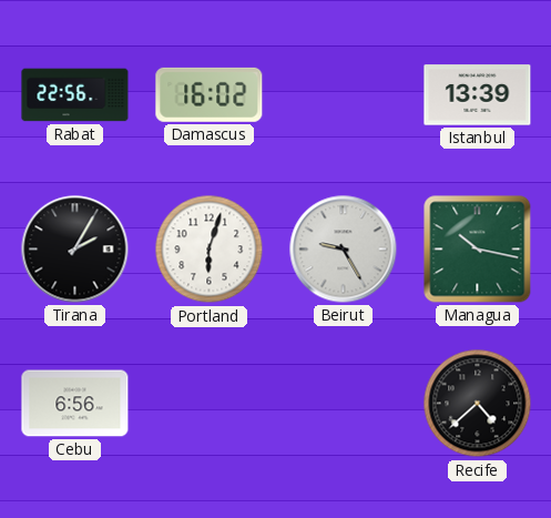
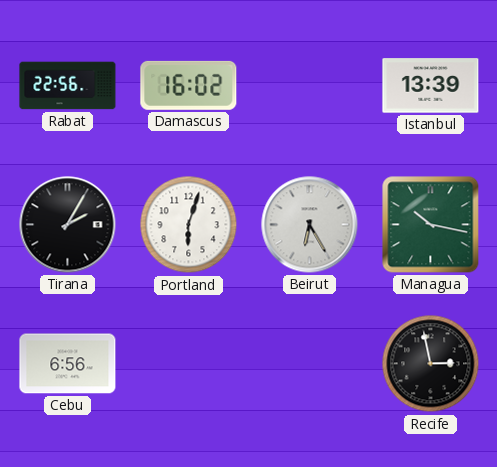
Beirut: 9:25 -> 6:25
Recife: 4:38 -> 2:58
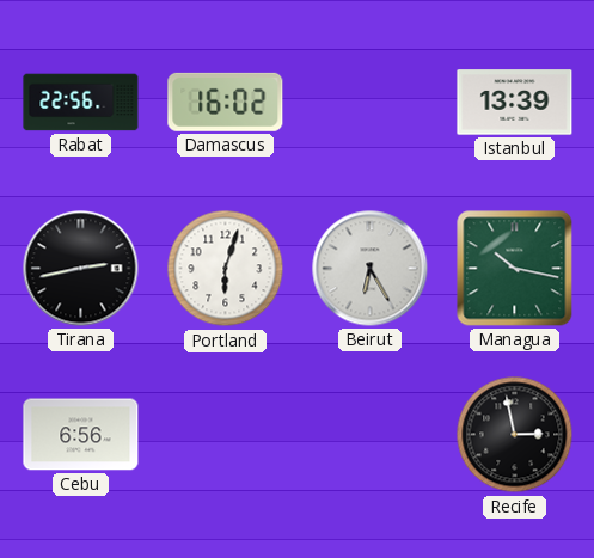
Tirana: 2:05 -> 2:43
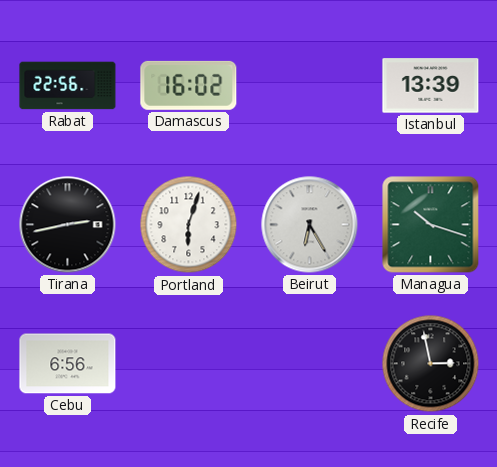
Managua: 10:17 -> 10:18
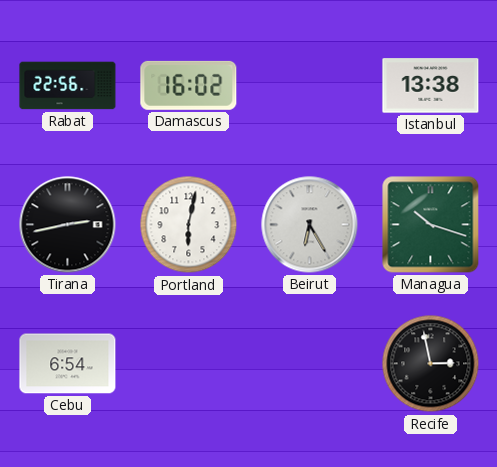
Istanbul: 13:39 -> 13:38
Portland: 6:03 -> 6:02
Cebu: 6:56 -> 6:54
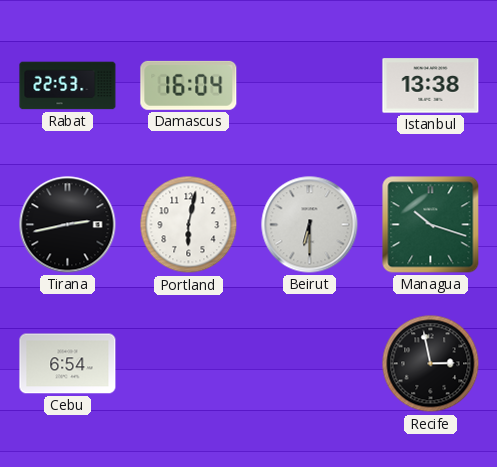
Rabat: 22:56 -> 22:53
Damascus: 16:02 -> 16:04
Beirut: 6:25 -> 6:30
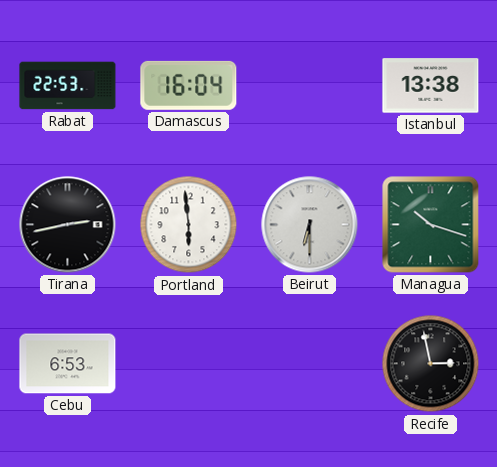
Portland: 6:02 -> 5:59
Cebu: 6:54 -> 6:53
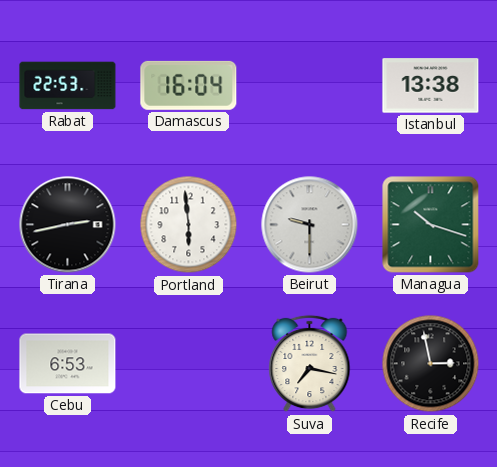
Beirut: 6:30 -> 9:30
Suva: none -> 7:17
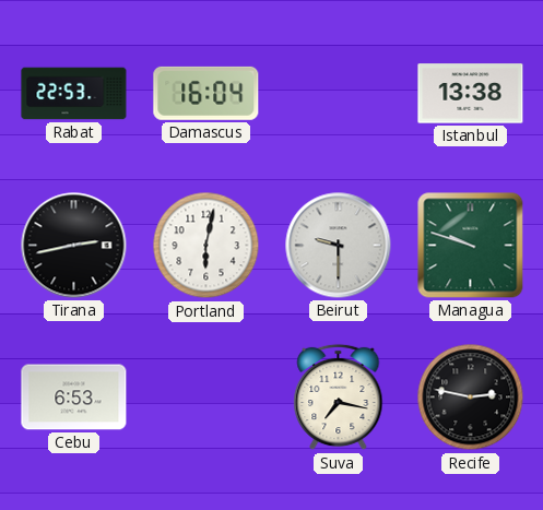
Portland: 5:59 -> 6:02
Managua: 10:18 -> 9:48
Recife: 2:58 -> 2:47
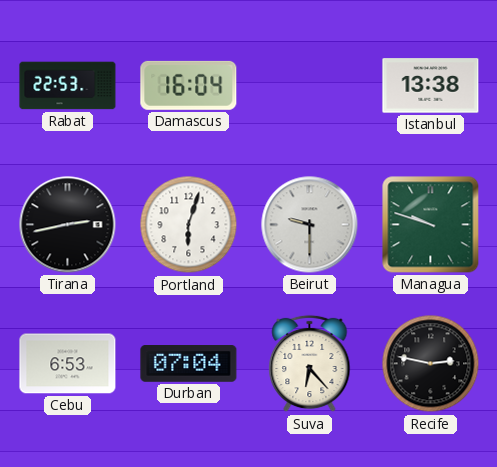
Portland: 6:02 -> 6:03
Durban: none -> 07:04
Suva: 7:17 -> 6:23
